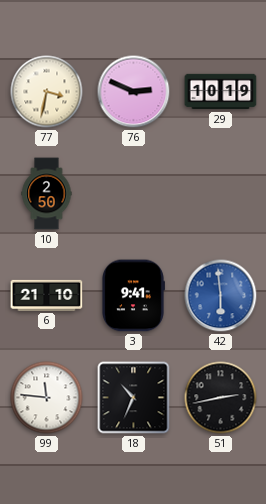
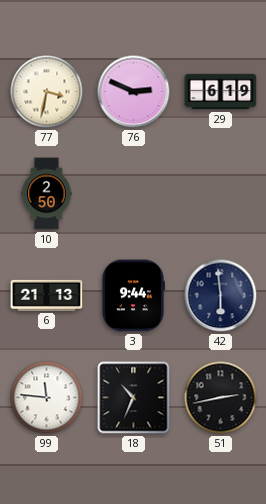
29: 10:19 -> 6:19
6: 21:10 -> 21:13
3: 9:41 -> 9:44
42 dial: blue -> navy
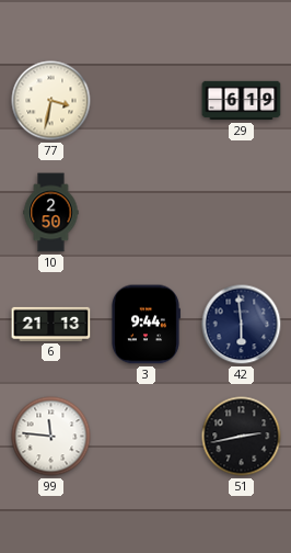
76: 2:49 -> none
18: 10:34 -> none
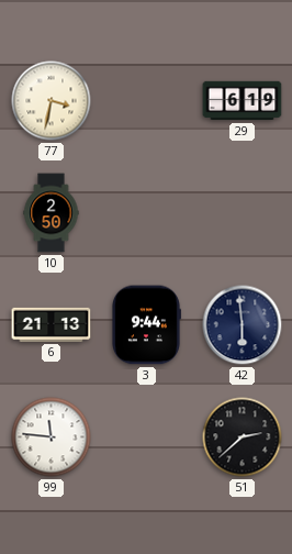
51: 2:43 -> 2:38
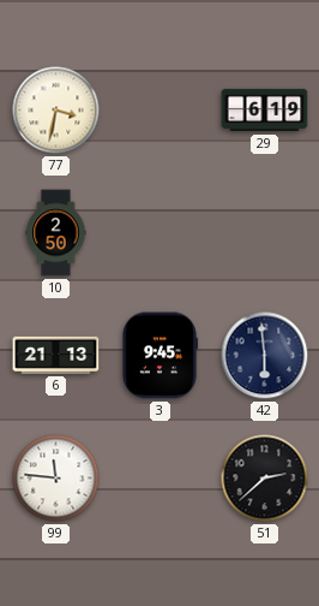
3: 9:44 -> 9:45
